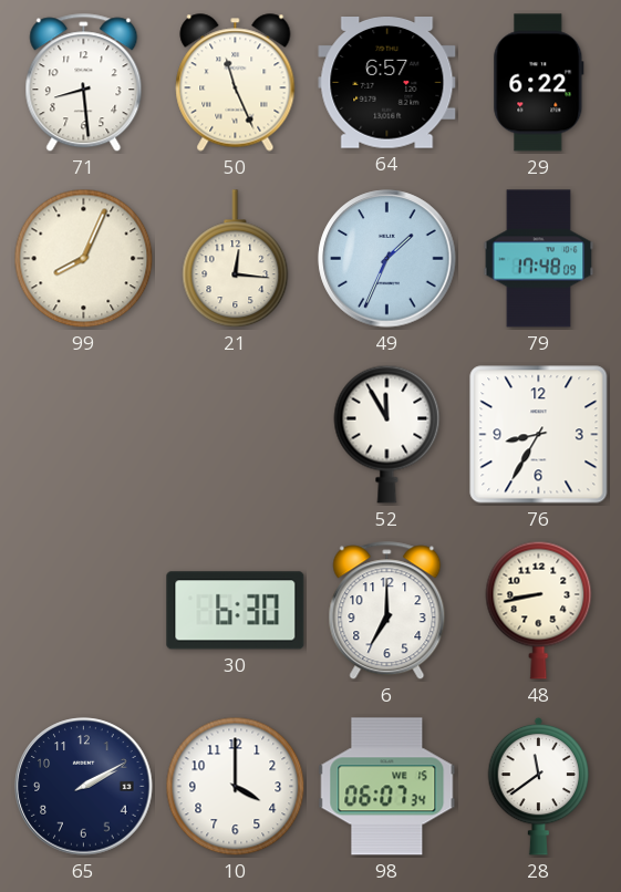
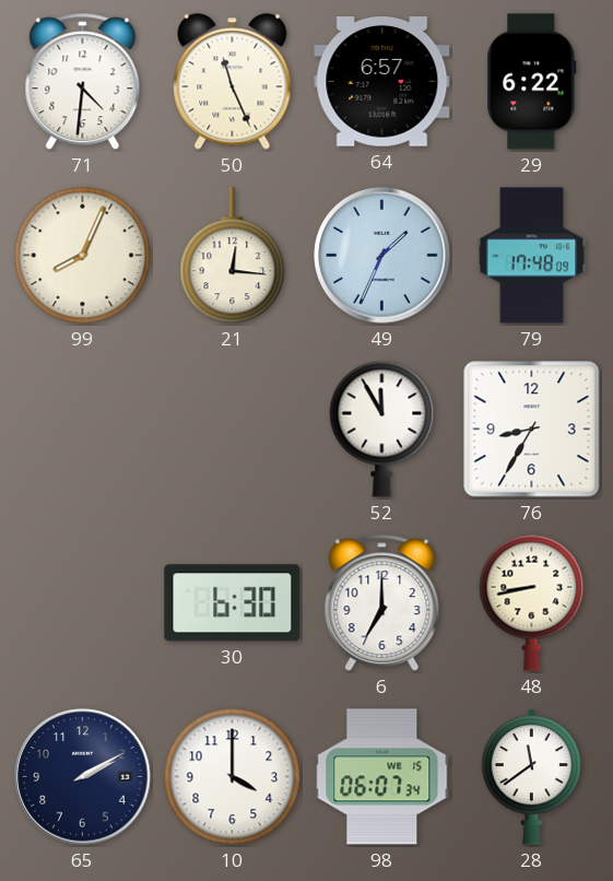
71: 8:29 -> 4:31
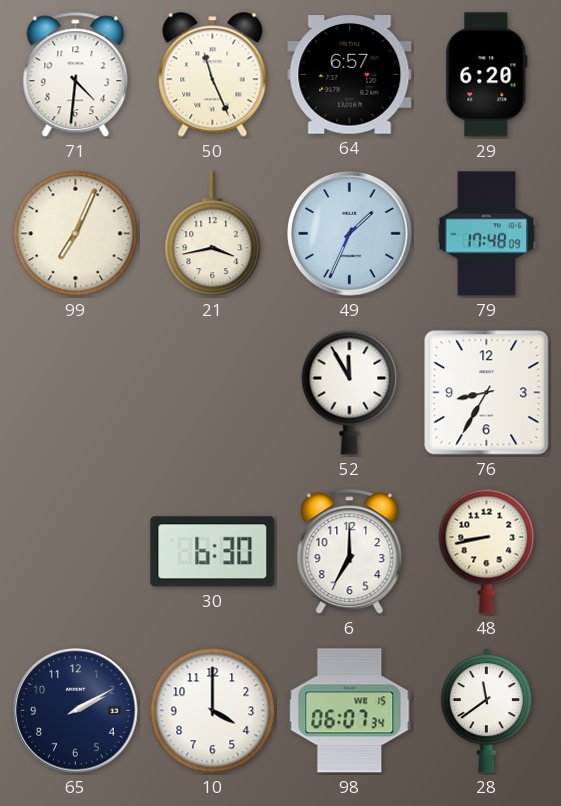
29: 6:22 -> 6:20
99: 8:04 -> 7:04
21: 12:16 -> 3:43
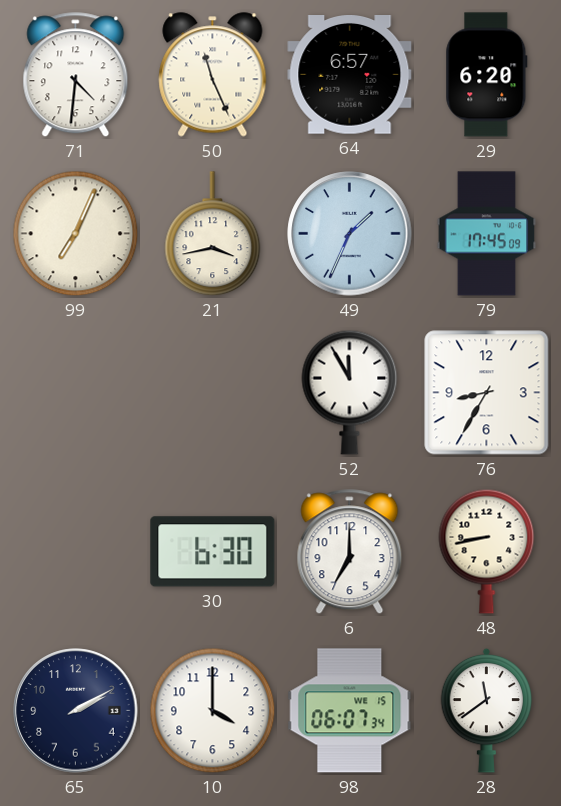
79: 17:48 -> 17:45
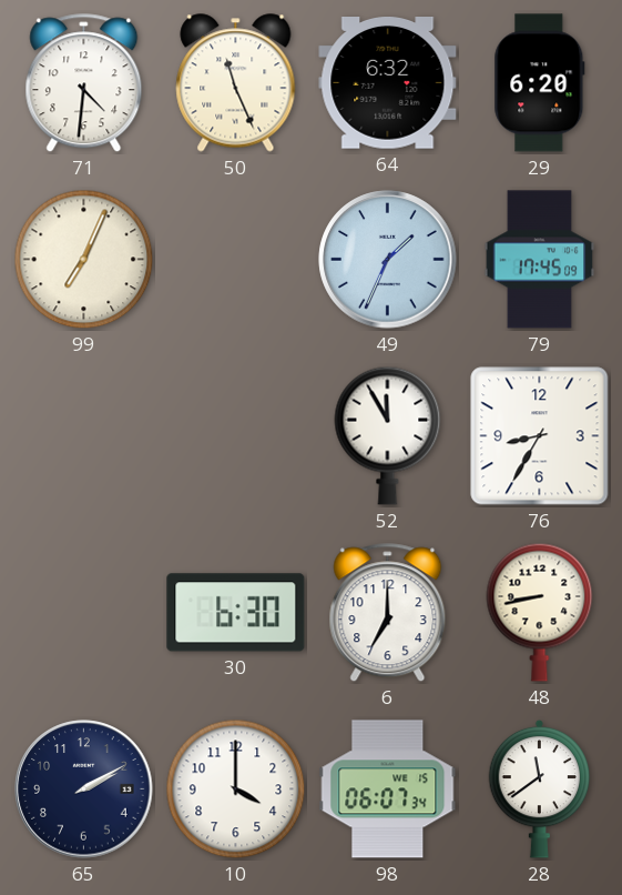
64: 6:57 -> 6:32
21: 3:43 -> none
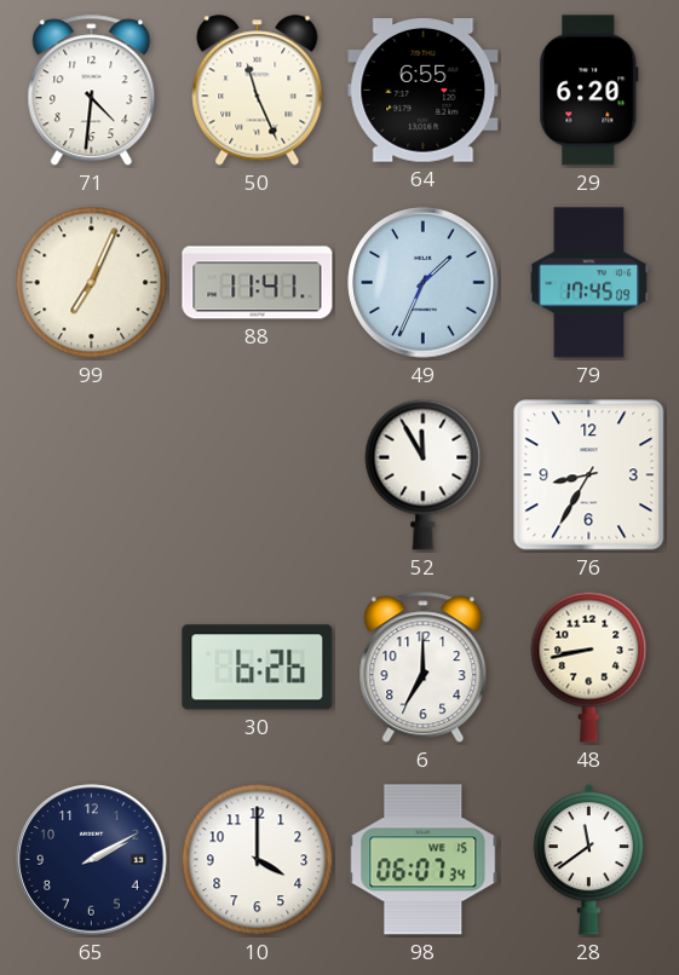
64: 6:32 -> 6:55
88: none -> 11:41
30: 6:30 -> 6:26
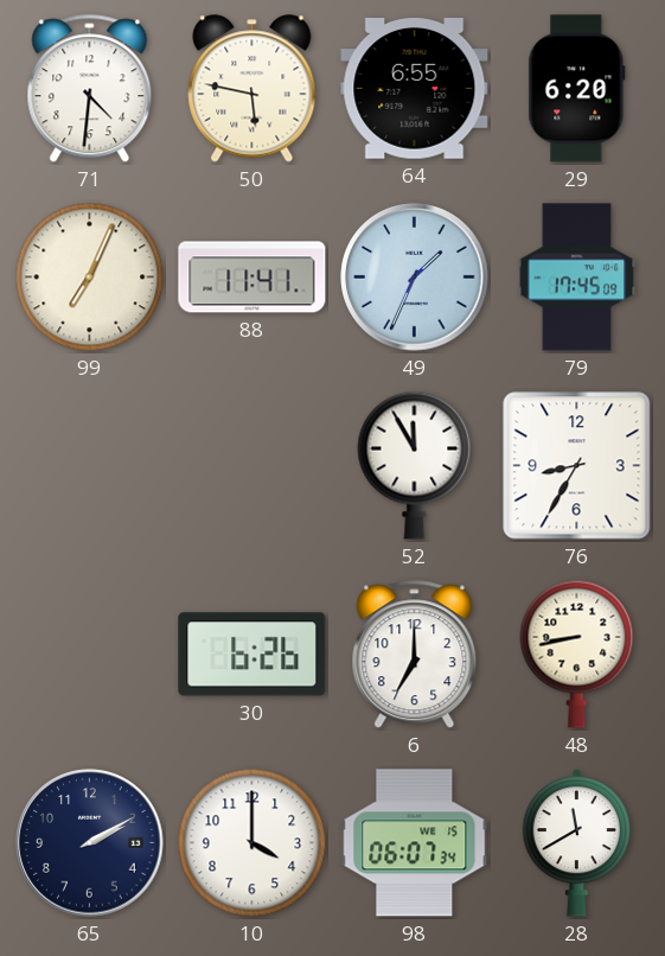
50: 11:26 -> 5:47
28: 11:39 -> 11:40
